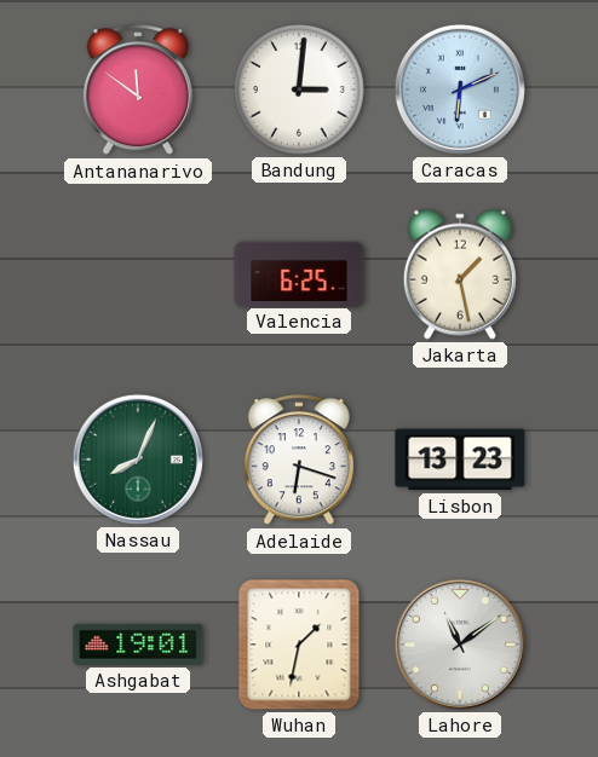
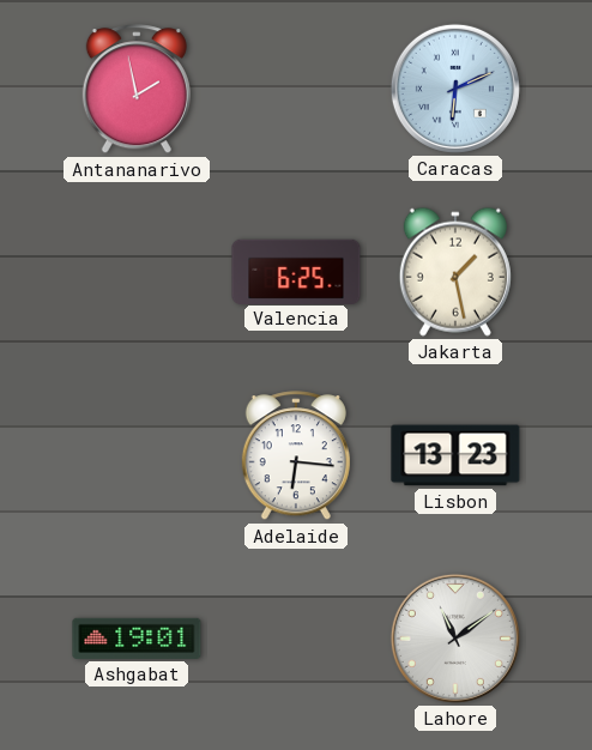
Antananarivo: 11:51 -> 1:58
Bandung: 3:01 -> none
Nassau: 8:04 -> none
Adelaide: 6:18 -> 6:16
Wuhan: 1:32 -> none
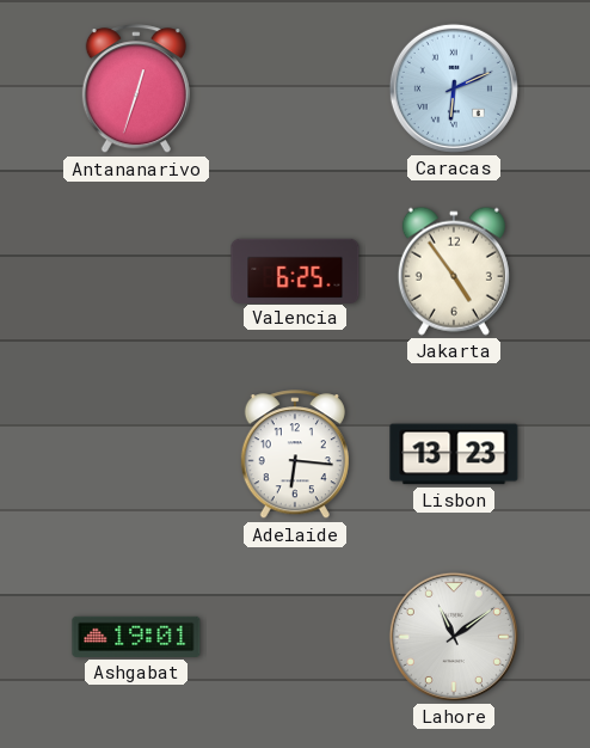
Antananarivo: 1:58 -> 12:33
Jakarta: 1:28 -> 4:54
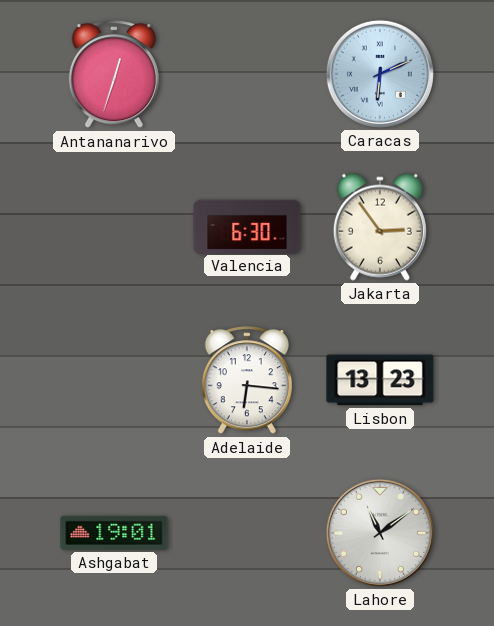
Valencia: 6:25 -> 6:30
Jakarta: 4:54 -> 2:54
